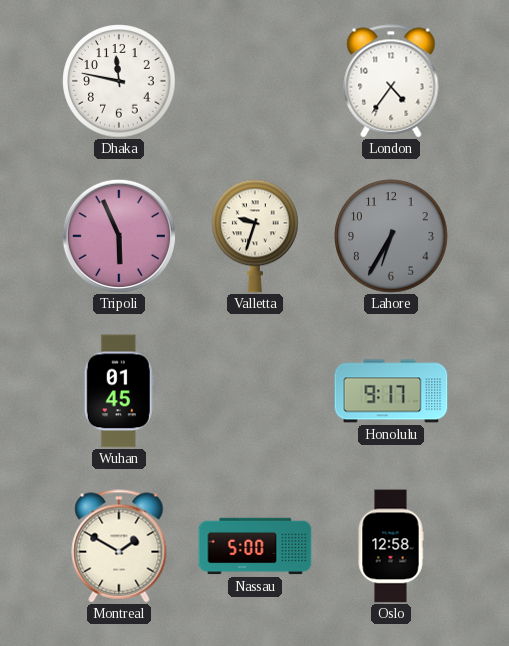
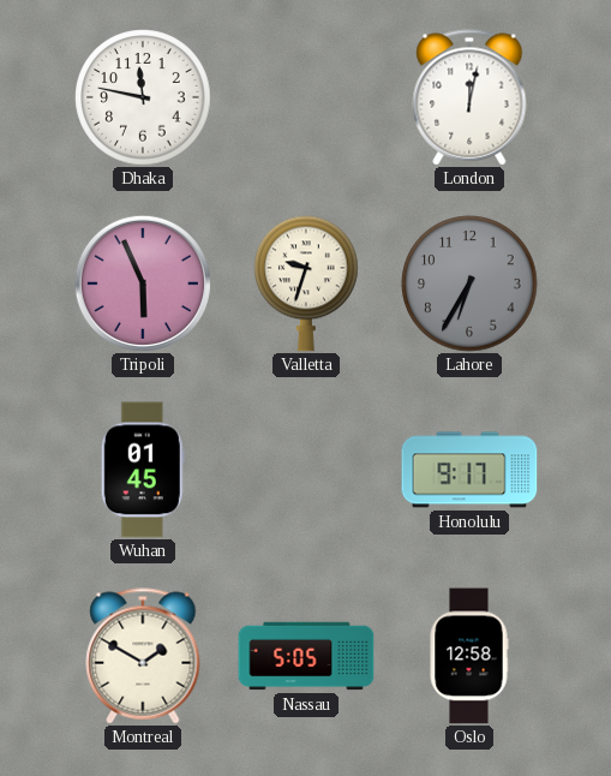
London: 4:36 -> 12:02
Nassau: 5:00 -> 5:05
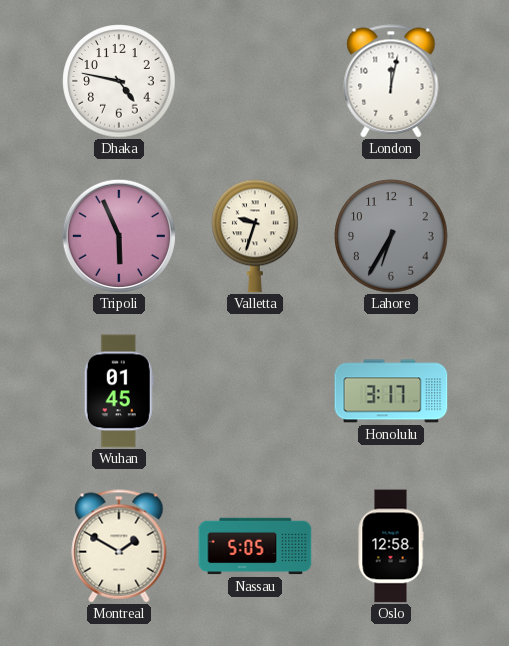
Dhaka: 11:47 -> 4:47
Honolulu: 9:17 -> 3:17
